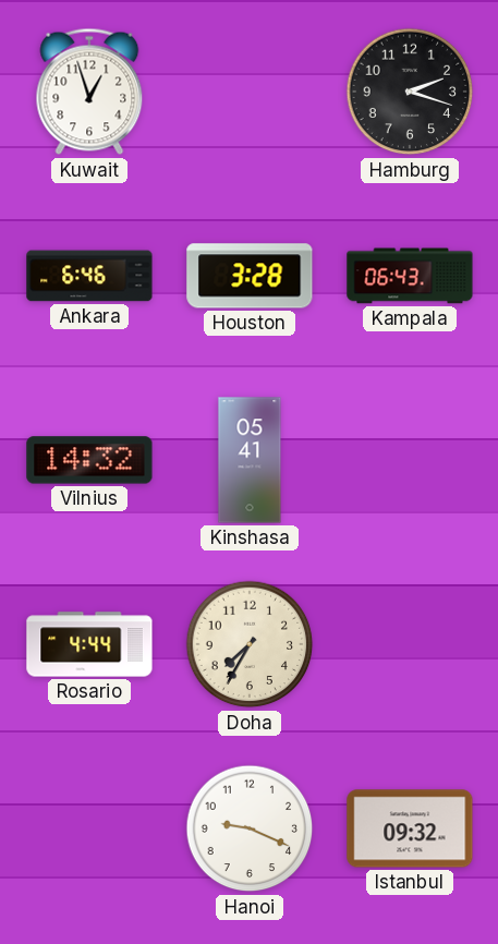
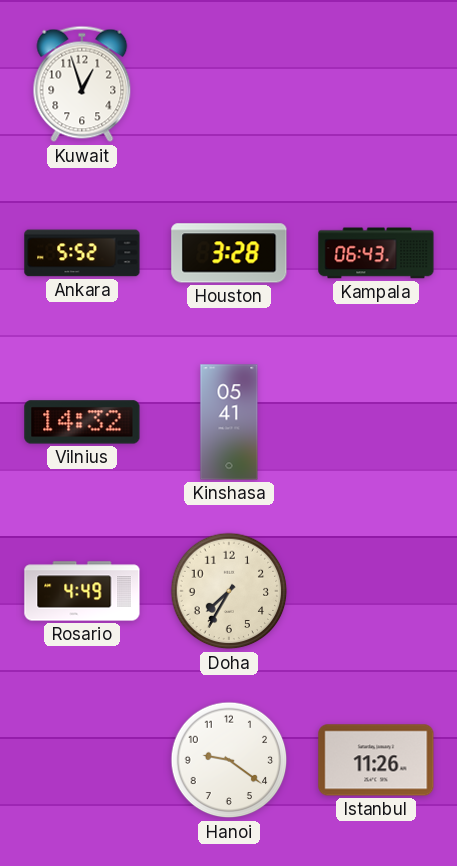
Hamburg: 2:18 -> none
Ankara: 6:46 -> 5:52
Rosario: 4:44 -> 4:49
Hanoi: 9:19 -> 9:21
Istanbul: 09:32 -> 11:26
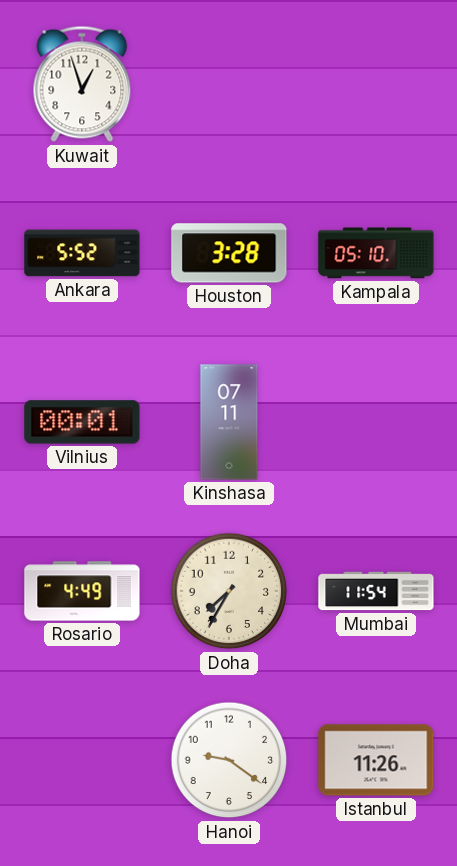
Kampala: 06:43 -> 05:10
Vilnius: 14:32 -> 00:01
Kinshasa: 05:41 -> 07:11
Mumbai: none -> 11:54
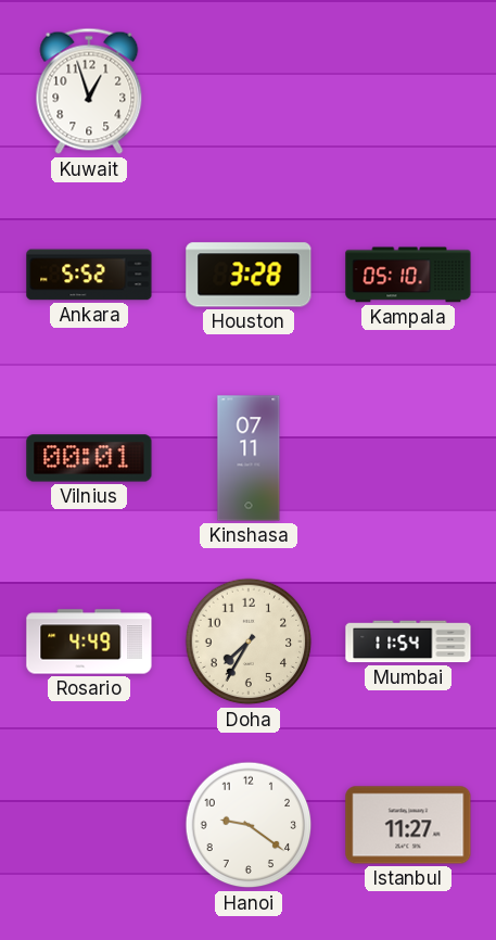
Istanbul: 11:26 -> 11:27
